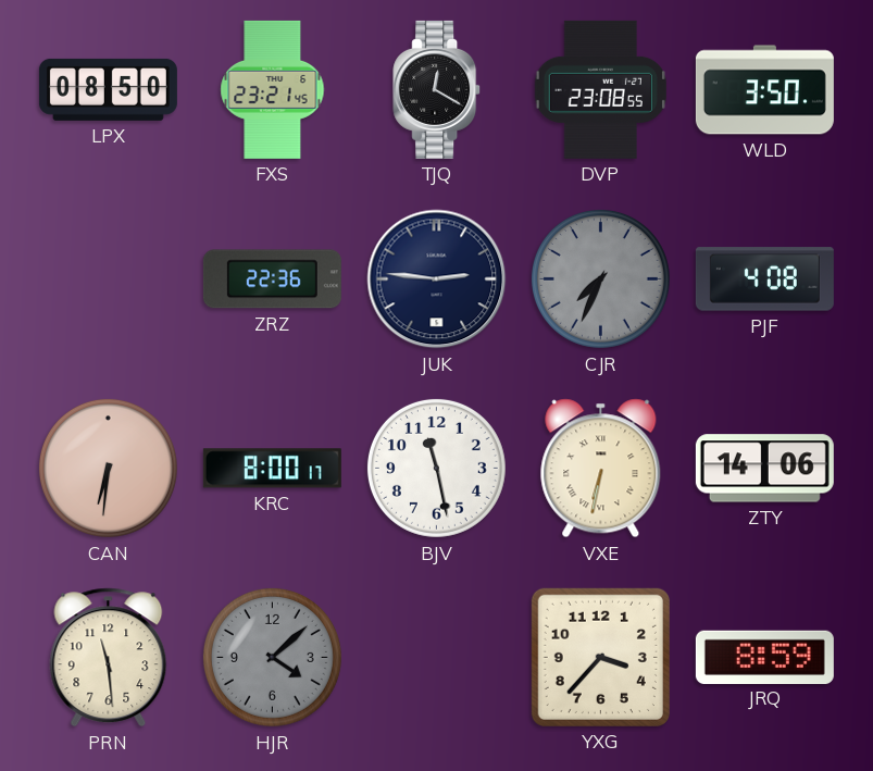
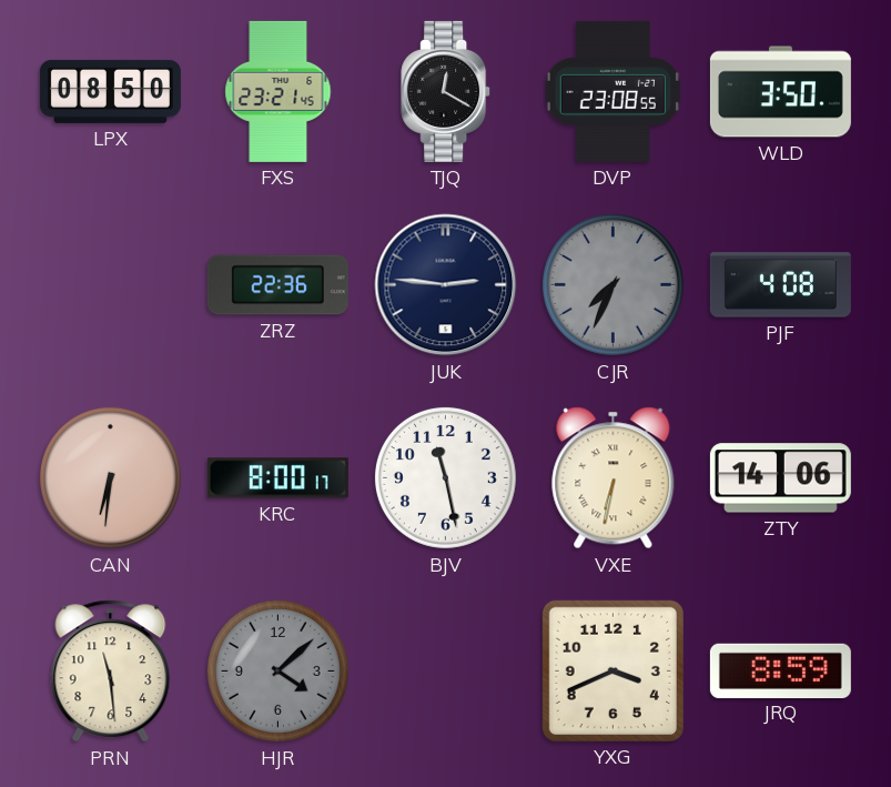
YXG: 3:37 -> 3:41
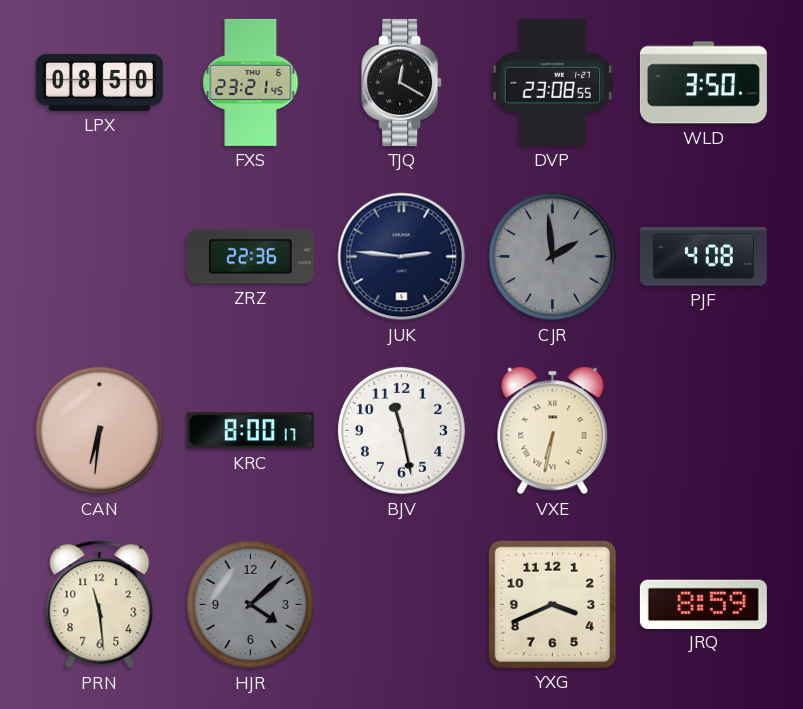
CJR: 7:34 -> 1:59
ZTY: 14:06 -> none
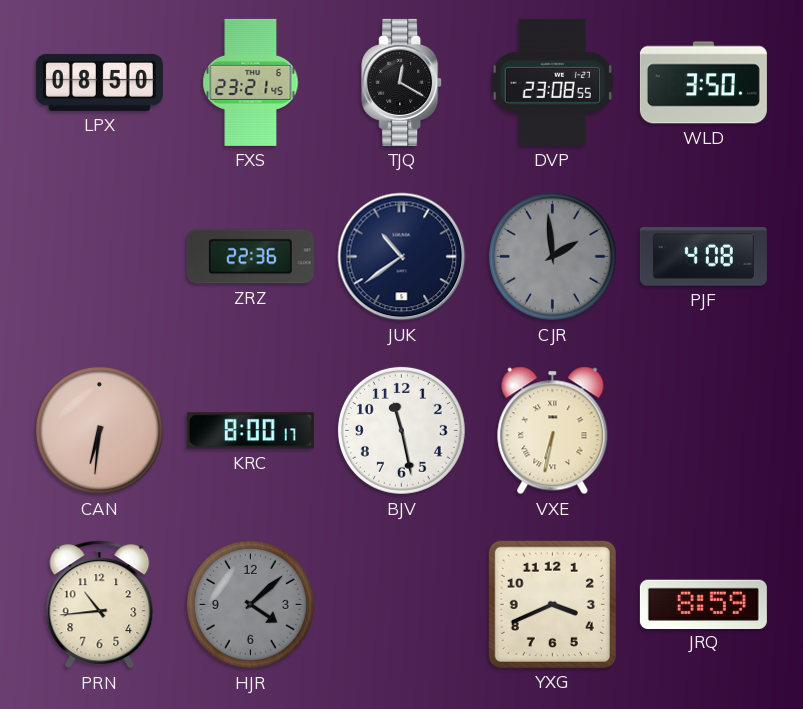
JUK: 2:46 -> 10:39
PRN: 11:29 -> 10:44
